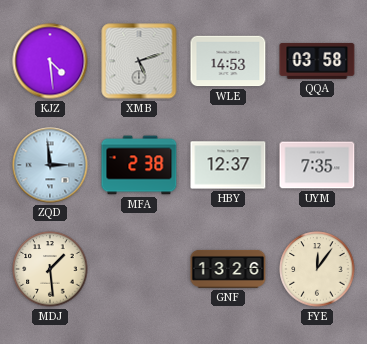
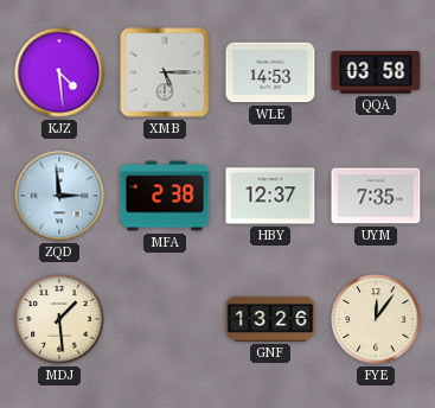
XMB: 5:12 -> 5:15
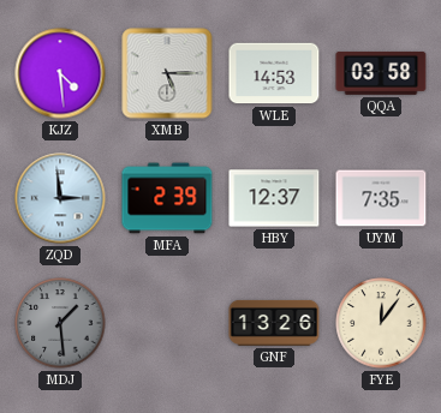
MFA: 2:38 -> 2:39
MDJ dial: cream -> grey
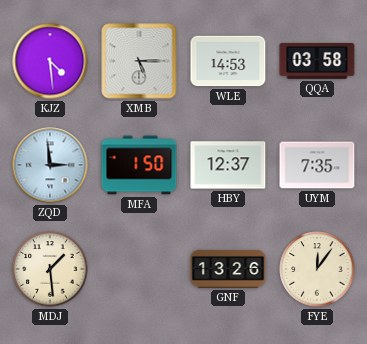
MFA: 2:39 -> 1:50
MDJ dial: grey -> cream
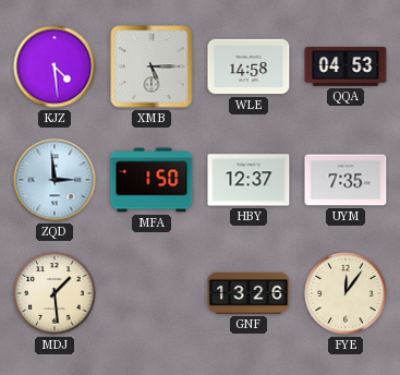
WLE: 14:53 -> 14:58
QQA: 03:58 -> 04:53
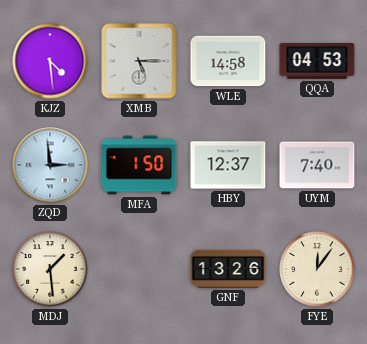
UYM: 7:35 -> 7:40
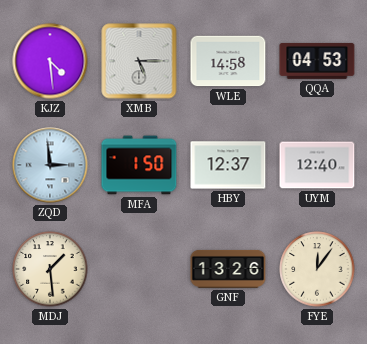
UYM: 7:40 -> 12:40
